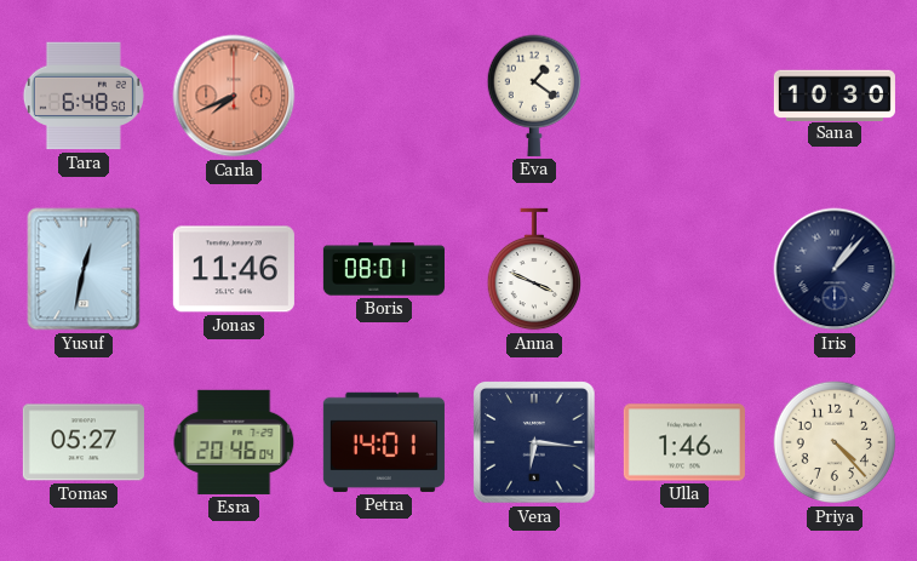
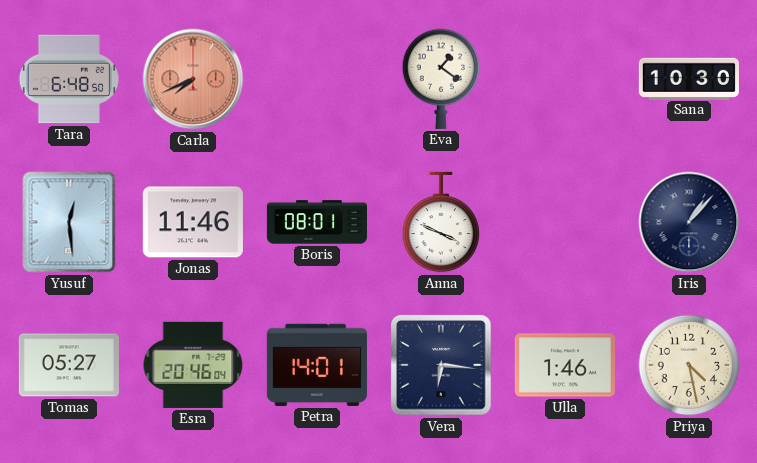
Yusuf: 12:32 -> 12:29
Priya: 4:23 -> 4:28
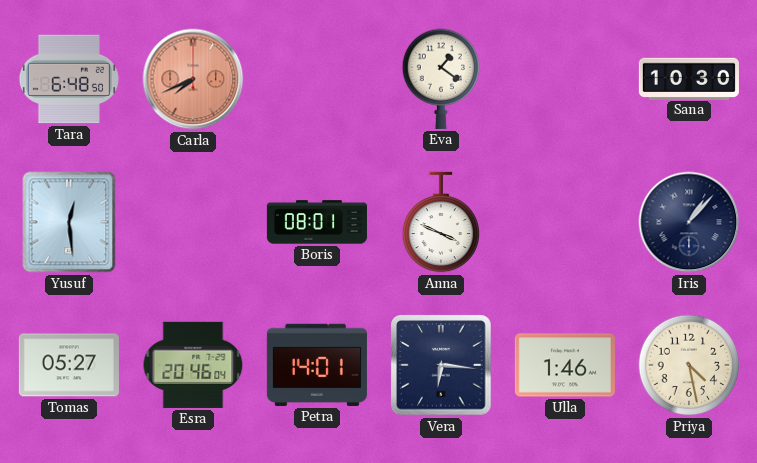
Jonas: 11:46 -> none
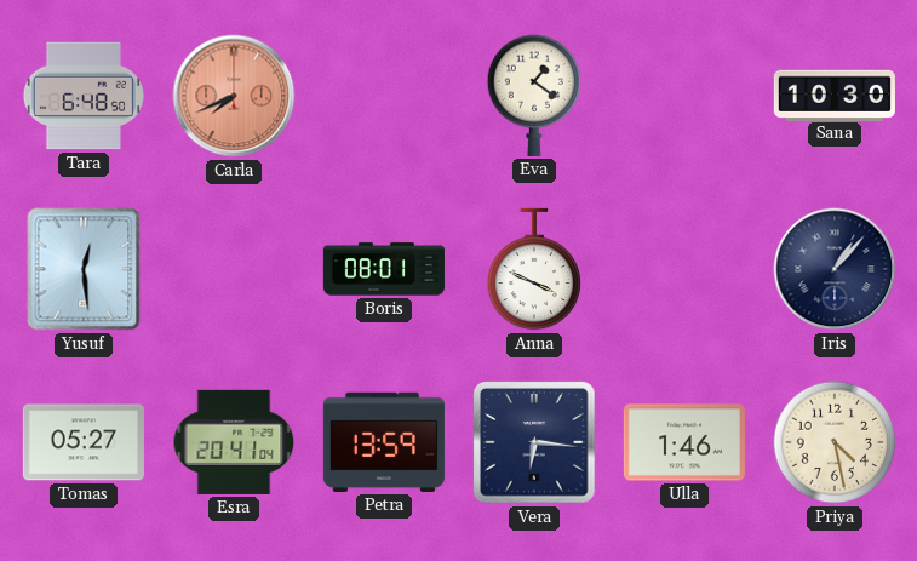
Esra: 20:46 -> 20:41
Petra: 14:01 -> 13:59
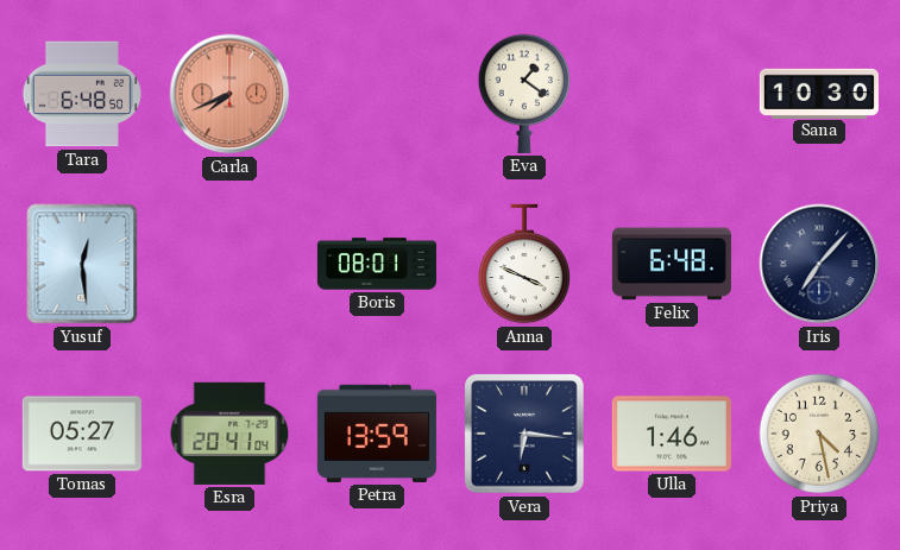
Felix: none -> 6:48
Iris: 1:07 -> 7:07
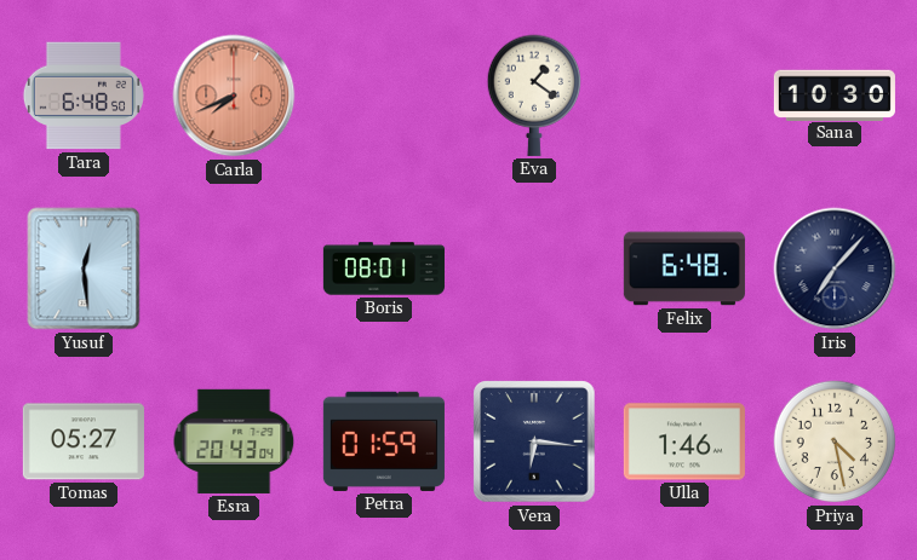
Anna: 3:49 -> none
Esra: 20:41 -> 20:43
Petra: 13:59 -> 01:59
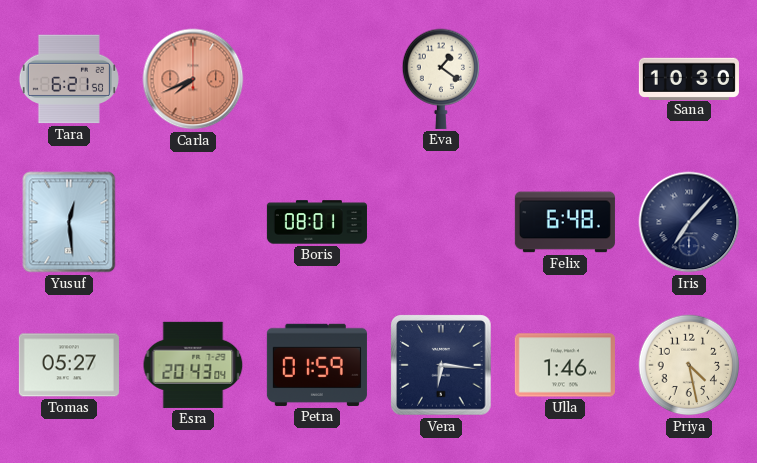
Tara: 6:48 -> 6:21
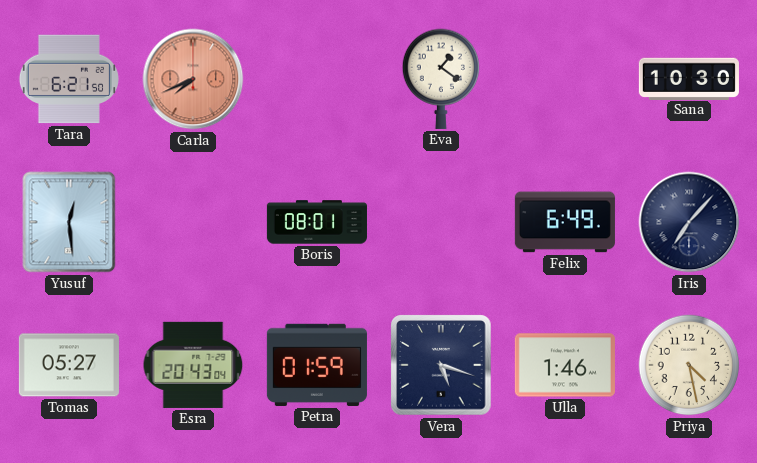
Felix: 6:48 -> 6:49
Vera: 6:16 -> 5:18
